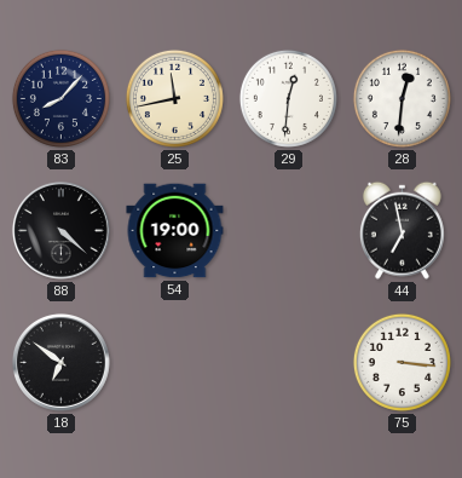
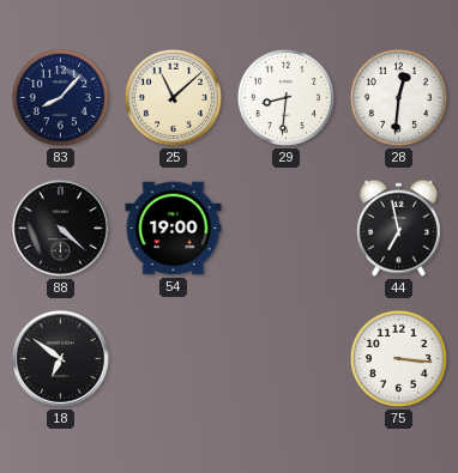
25: 11:43 -> 11:08
29: 12:31 -> 8:31
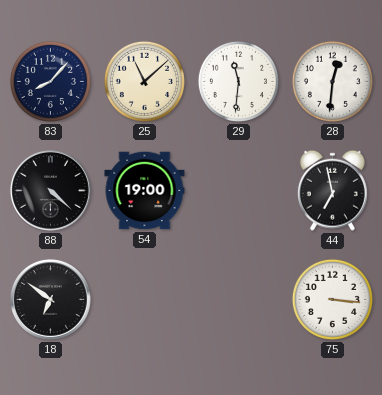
29: 8:31 -> 11:31
